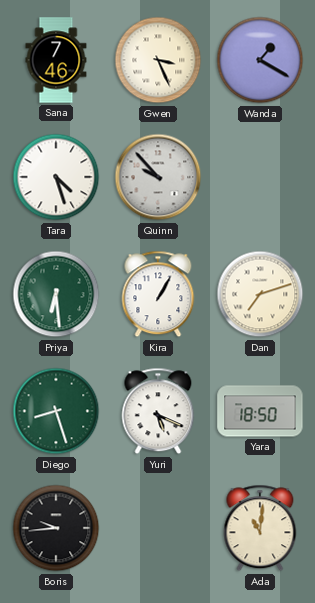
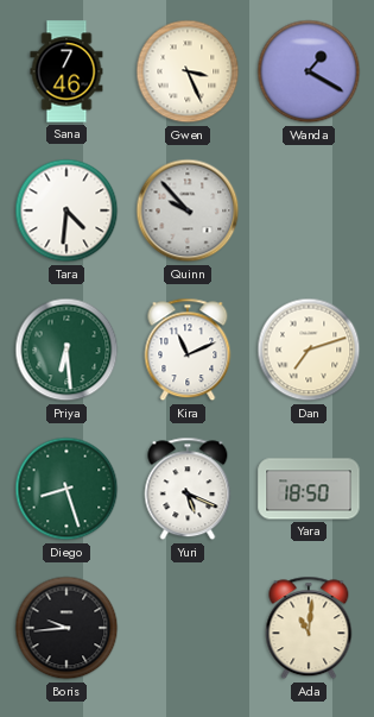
Tara: 4:27 -> 4:31
Kira: 1:05 -> 11:11
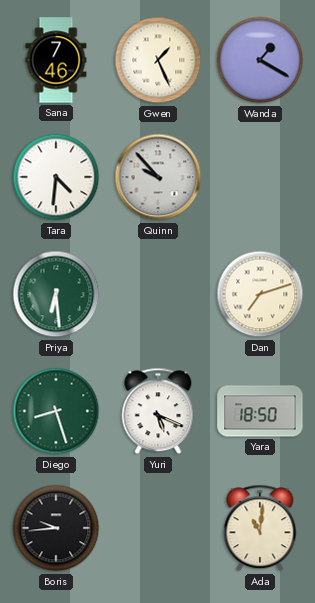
Gwen: 3:26 -> 1:26
Kira: 11:11 -> none
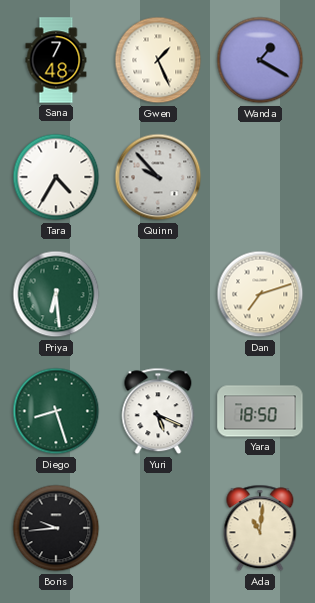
Sana: 7:46 -> 7:48
Tara: 4:31 -> 4:35
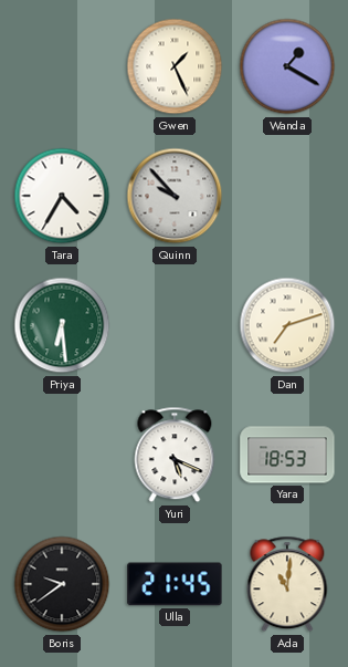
Sana: 7:48 -> none
Diego: 8:27 -> none
Yara: 18:50 -> 18:53
Boris: 9:44 -> 9:39
Ulla: none -> 21:45
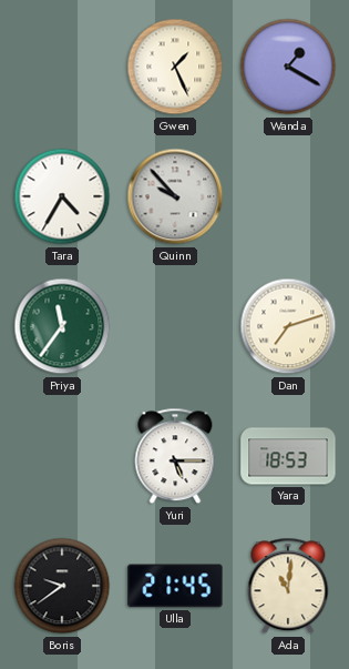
Priya: 6:29 -> 11:36
Yuri: 5:19 -> 5:15
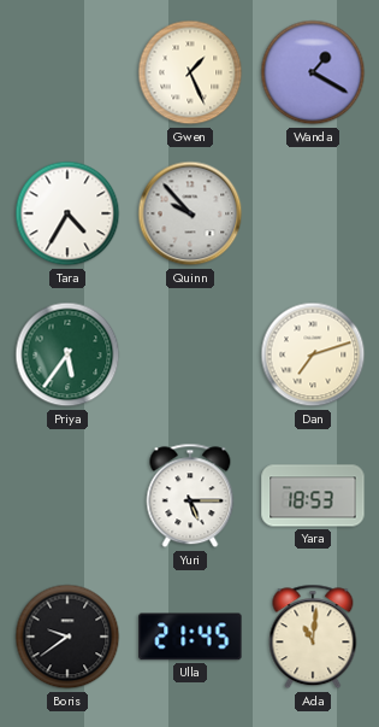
Priya: 11:36 -> 5:36
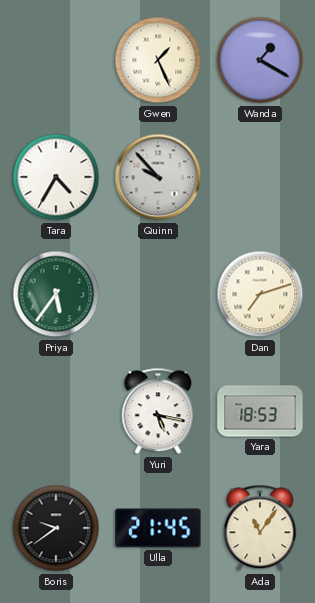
Yuri: 5:15 -> 5:17
Ada: 11:01 -> 11:06
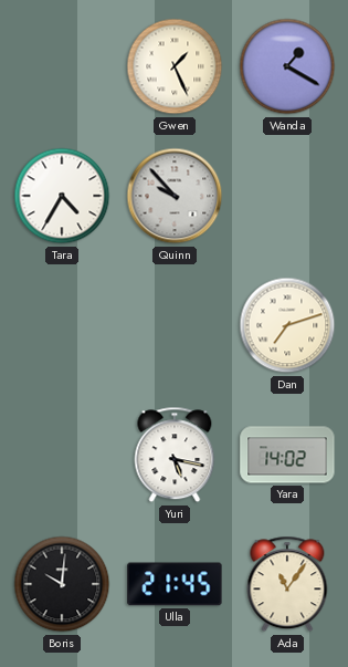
Priya: 5:36 -> none
Yara: 18:53 -> 14:02
Boris: 9:39 -> 10:01
